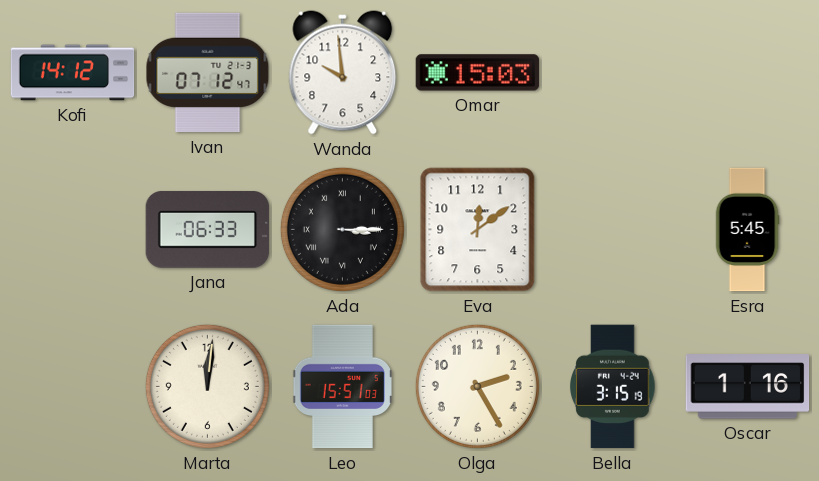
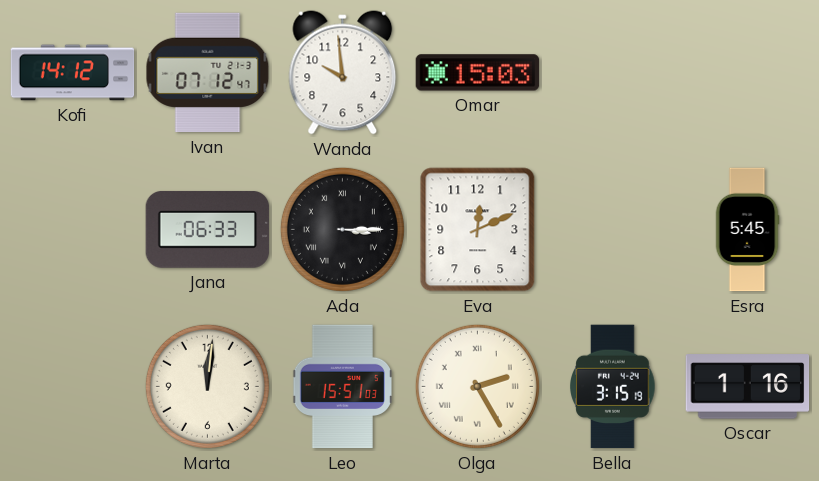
Eva: 12:09 -> 12:11
Olga numerals: Arabic -> Roman
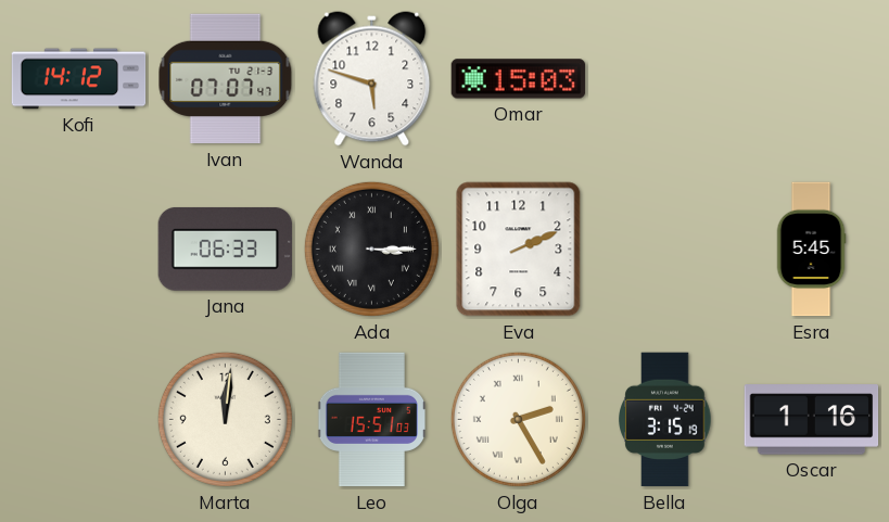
Ivan: 07:12 -> 07:07
Wanda: 9:59 -> 5:48
Eva: 12:11 -> 2:11
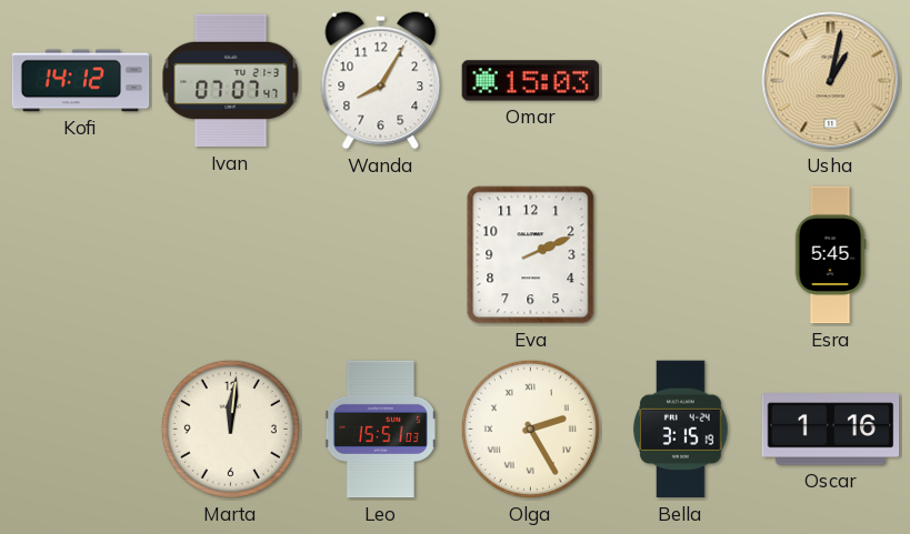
Wanda: 5:48 -> 8:05
Usha: none -> 1:02
Jana: 06:33 -> none
Ada: 3:15 -> none
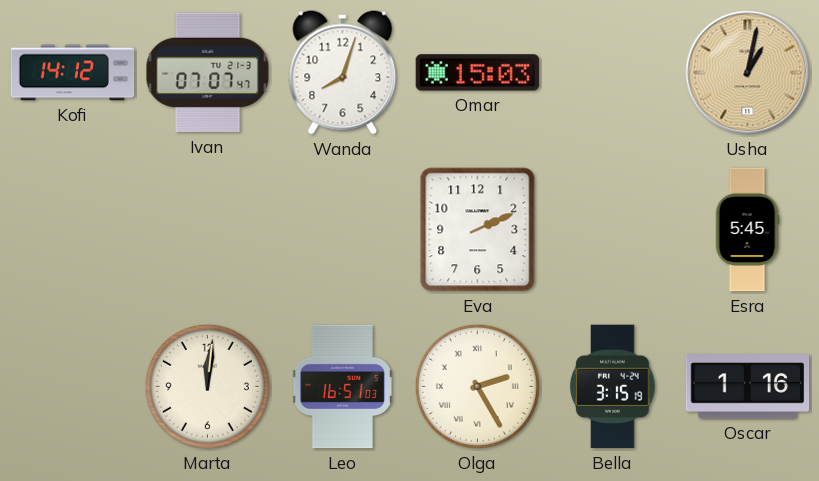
Wanda: 8:05 -> 8:03
Leo: 15:51 -> 16:51
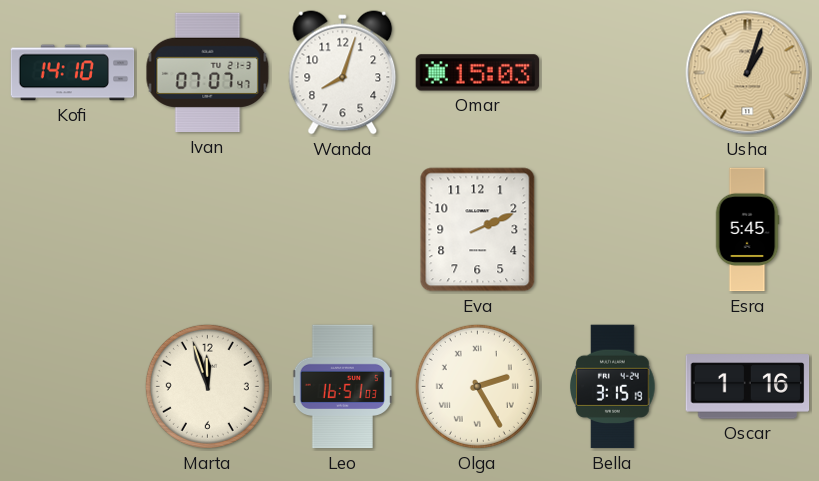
Kofi: 14:12 -> 14:10
Usha: 1:02 -> 1:03
Marta: 12:01 -> 11:57
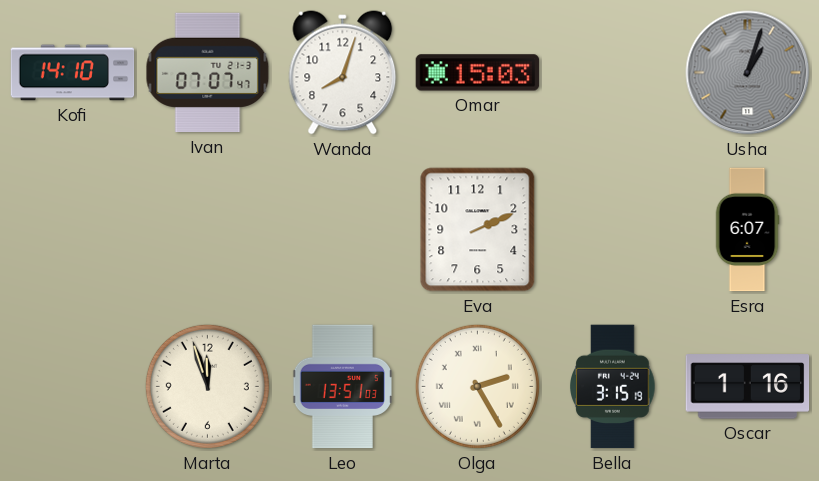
Usha dial: champagne -> grey
Esra: 5:45 -> 6:07
Leo: 16:51 -> 13:51
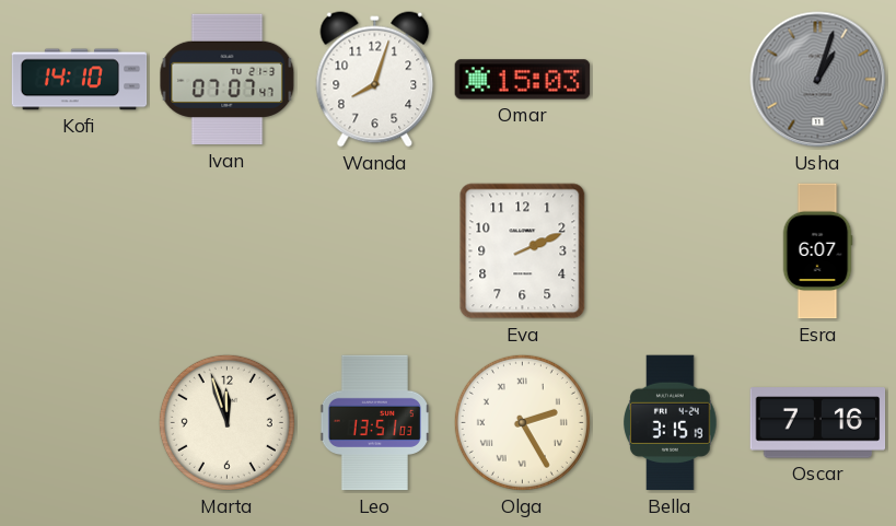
Oscar: 1:16 -> 7:16
